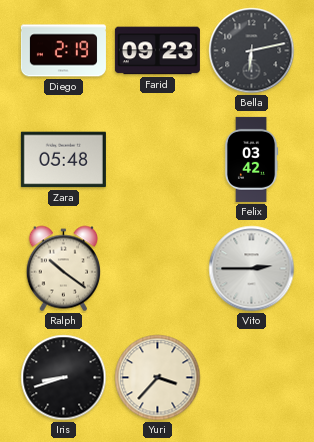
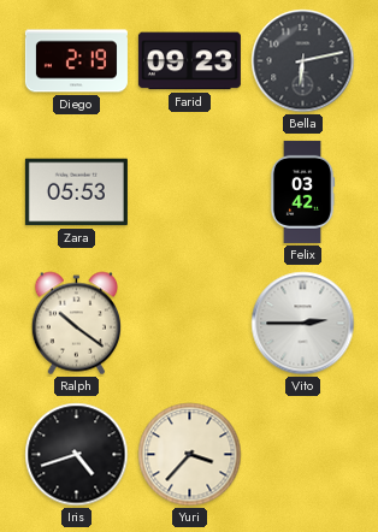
Zara: 05:48 -> 05:53
Iris: 8:42 -> 4:42
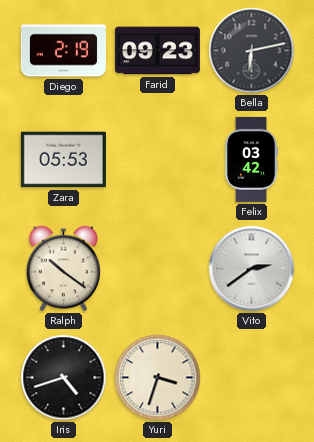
Vito: 2:45 -> 2:39
Yuri: 3:37 -> 3:33
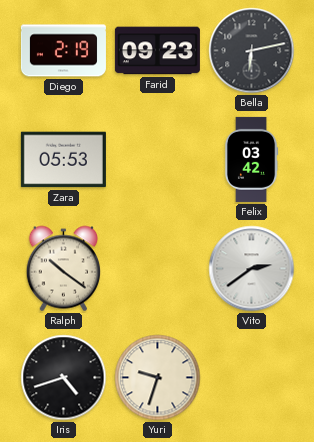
Yuri: 3:33 -> 9:33
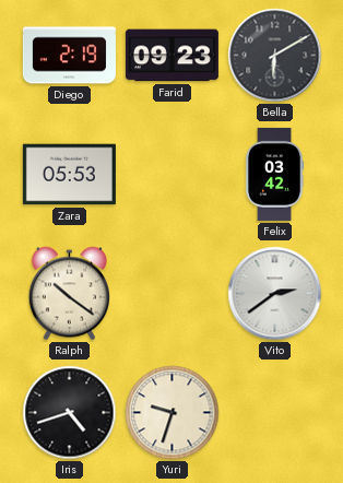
Bella: 6:13 -> 6:10
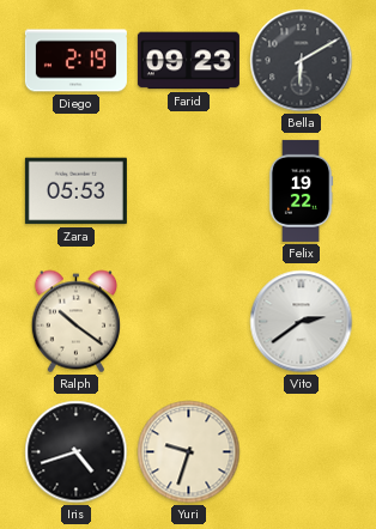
Felix: 03:42 -> 19:22
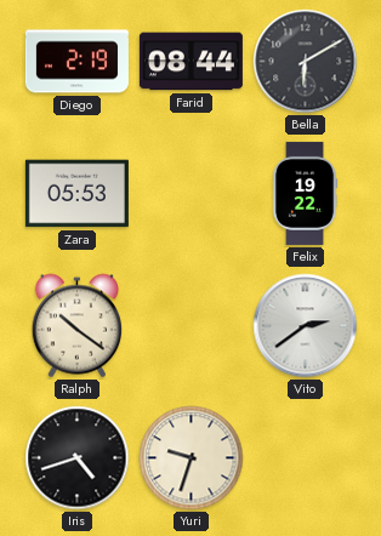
Farid: 09:23 -> 08:44
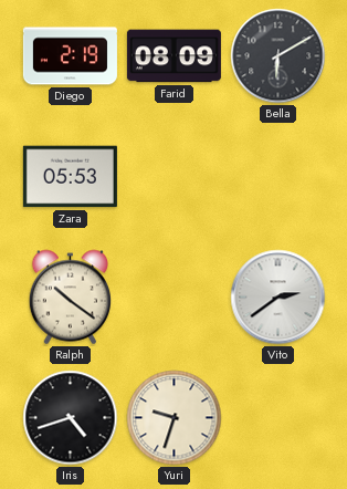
Farid: 08:44 -> 08:09
Felix: 19:22 -> none
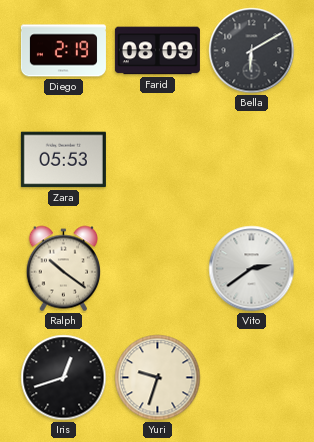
Iris: 4:42 -> 12:42
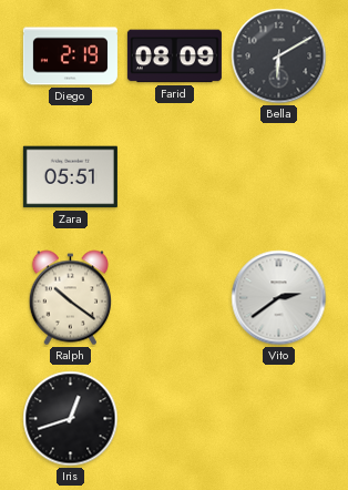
Zara: 05:53 -> 05:51
Yuri: 9:33 -> none
